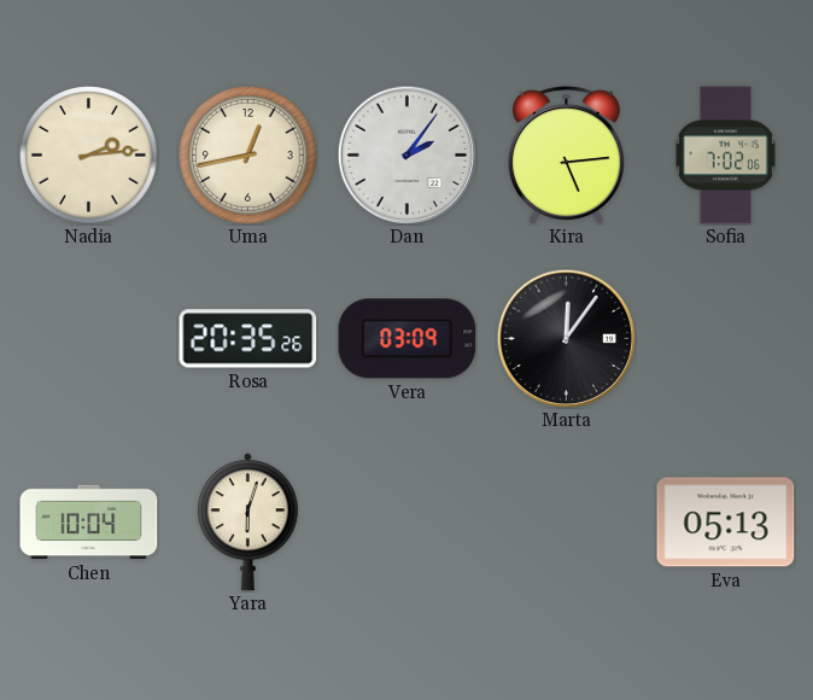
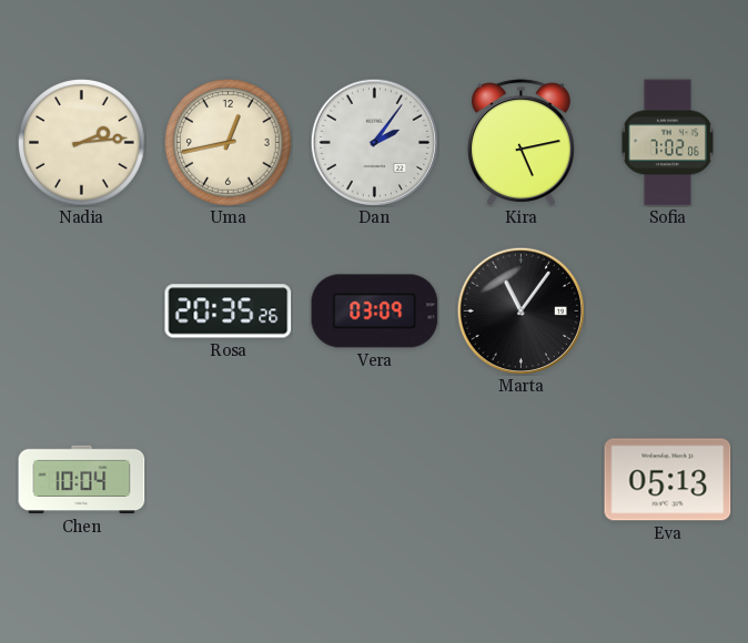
Kira: 5:14 -> 5:13
Marta: 12:06 -> 11:06
Yara: 6:03 -> none
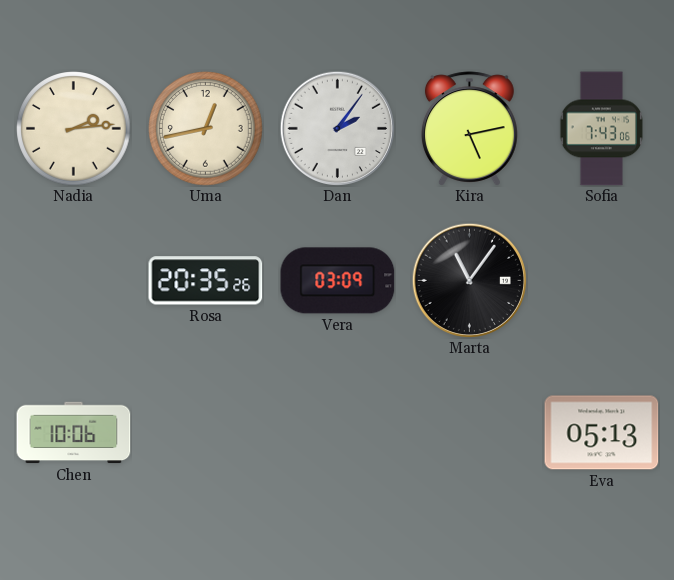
Sofia: 7:02 -> 7:43
Chen: 10:04 -> 10:06
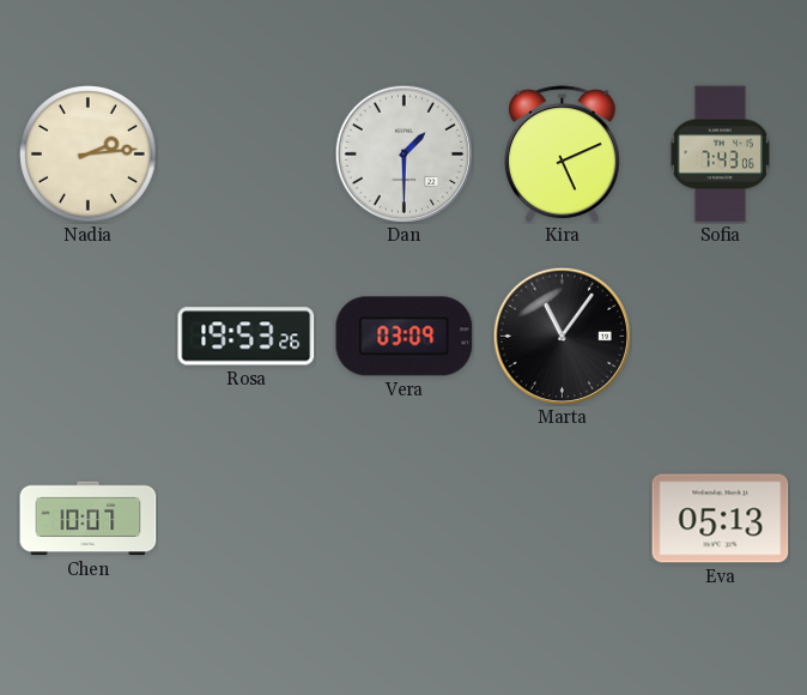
Uma: 12:43 -> none
Dan: 2:06 -> 1:30
Kira: 5:13 -> 5:11
Rosa: 20:35 -> 19:53
Chen: 10:06 -> 10:07
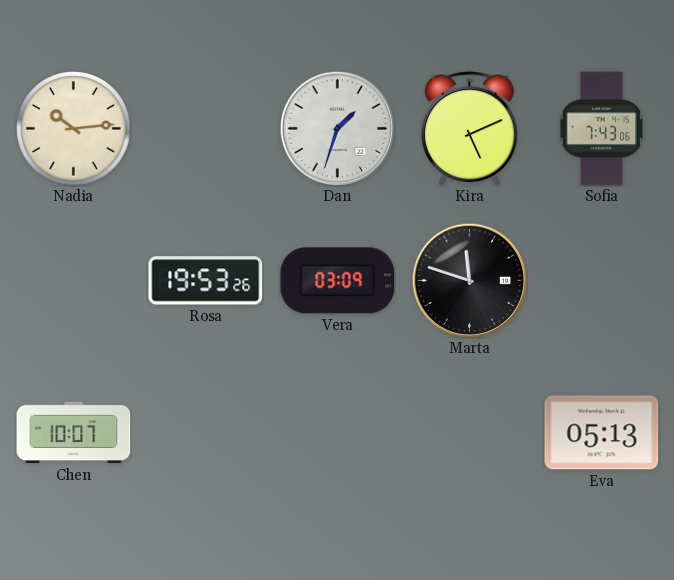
Nadia: 2:14 -> 10:14
Dan: 1:30 -> 1:33
Marta: 11:06 -> 11:48
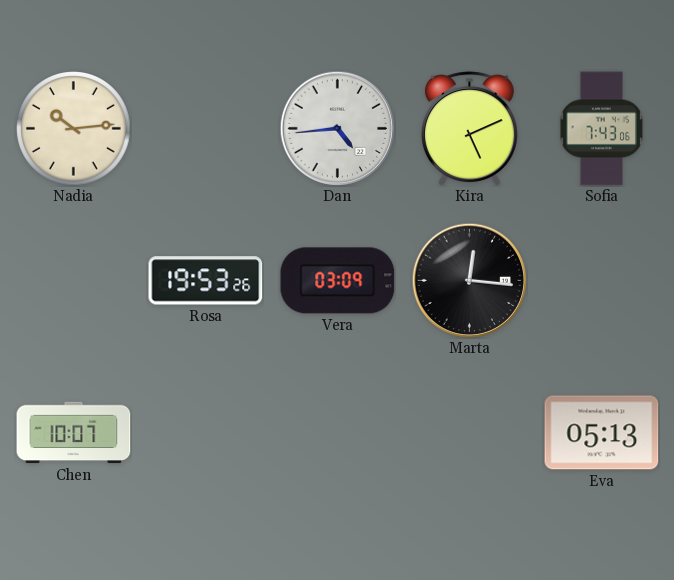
Dan: 1:33 -> 4:44
Marta: 11:48 -> 12:16
